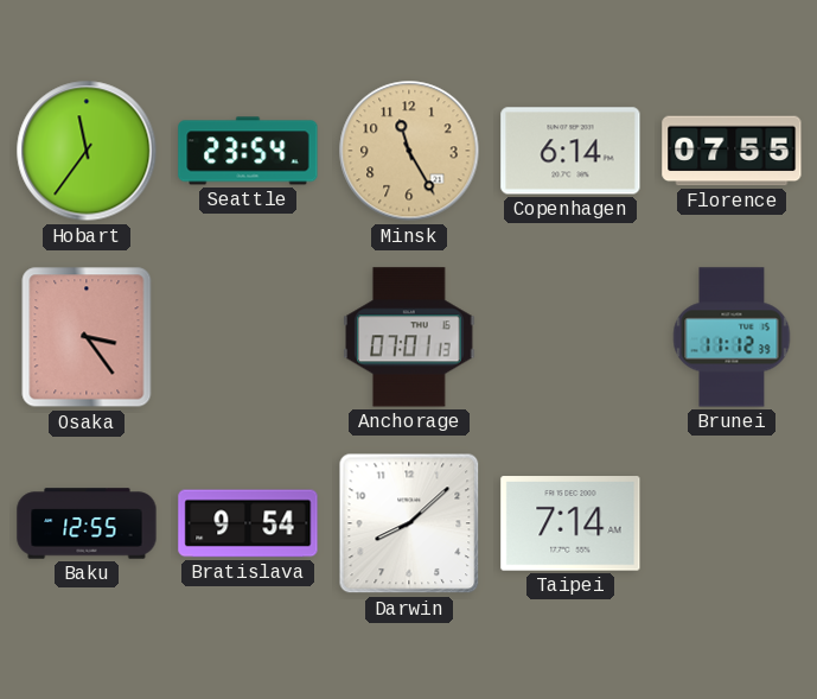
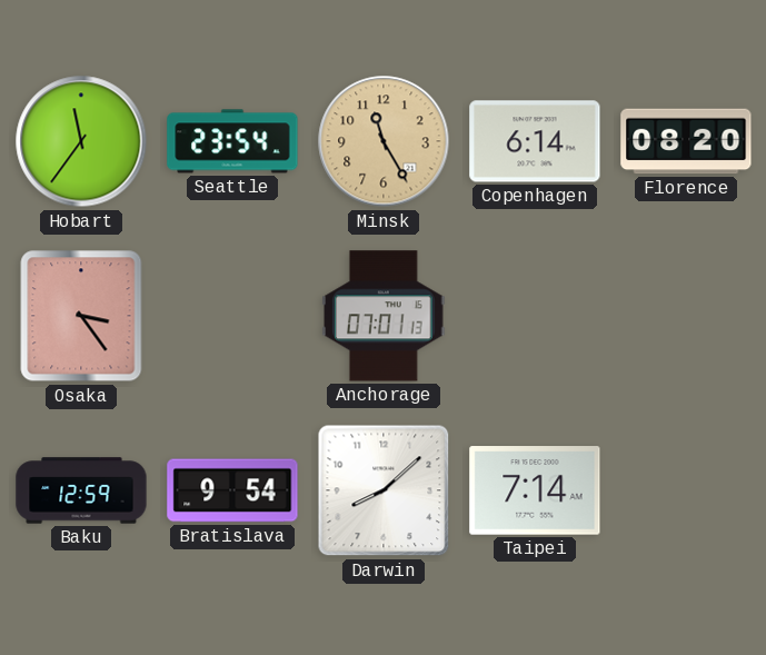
Florence: 07:55 -> 08:20
Brunei: 11:12 -> none
Baku: 12:55 -> 12:59
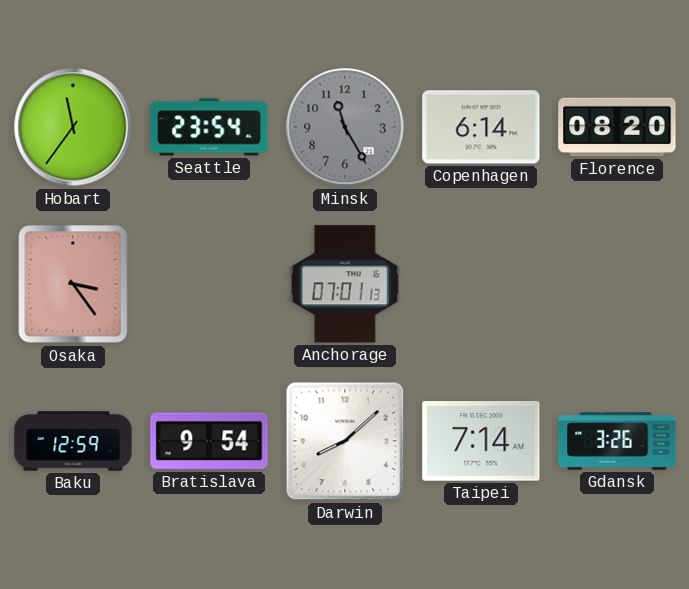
Minsk dial: champagne -> grey
Gdansk: none -> 3:26
